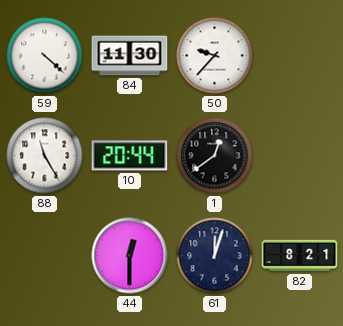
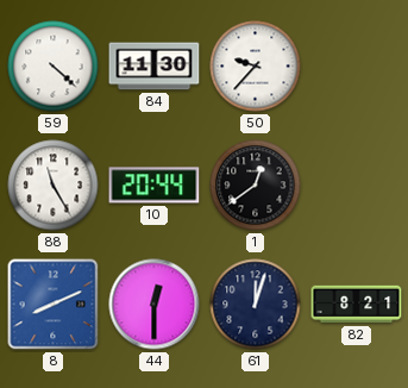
8: none -> 8:11
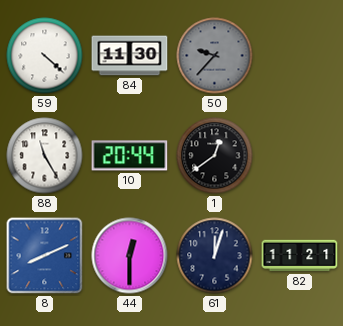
50 dial: white -> grey
82: 8:21 -> 11:21
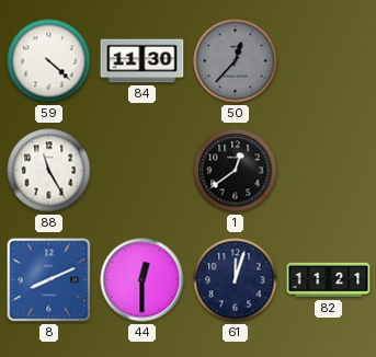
50: 9:37 -> 12:37
10: 20:44 -> none
